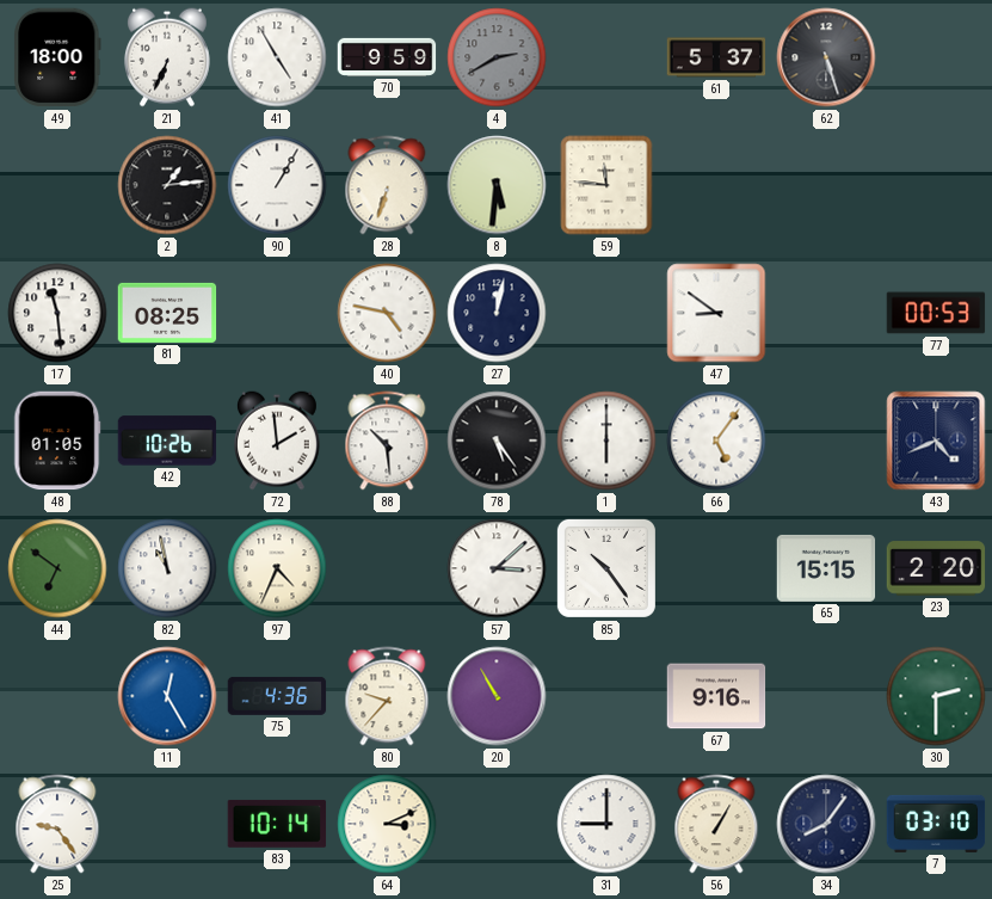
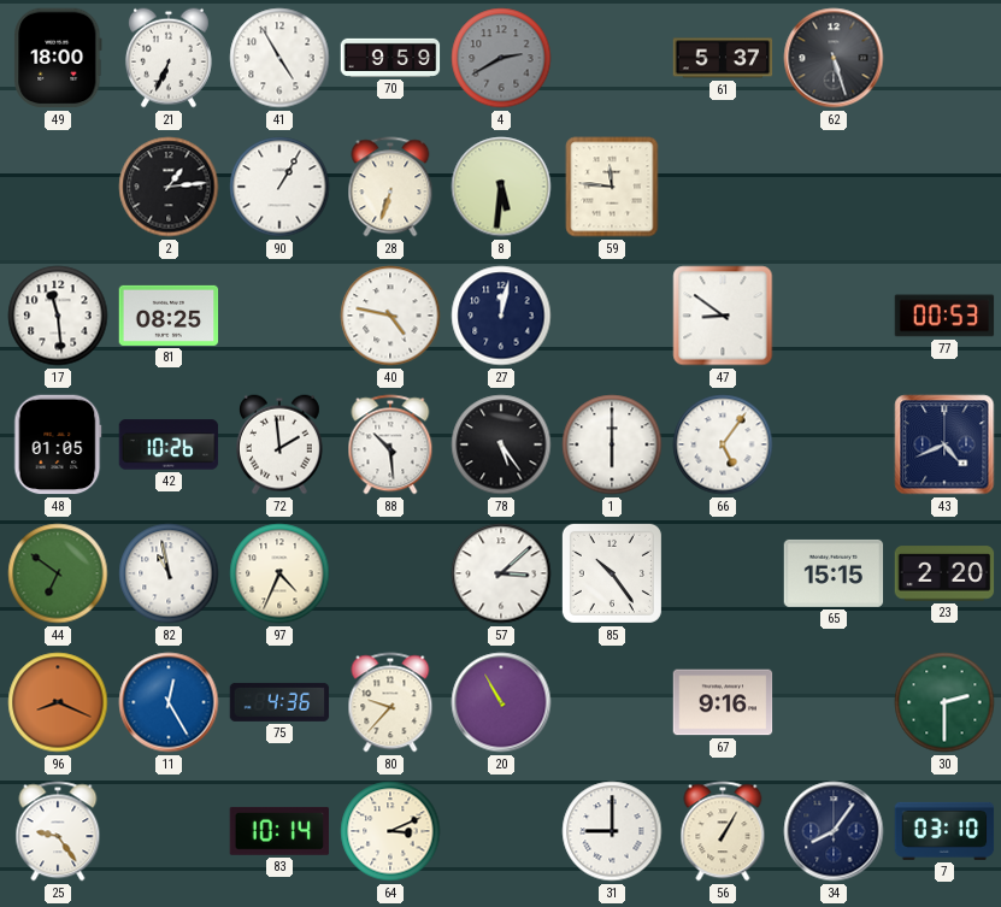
96: none -> 8:19
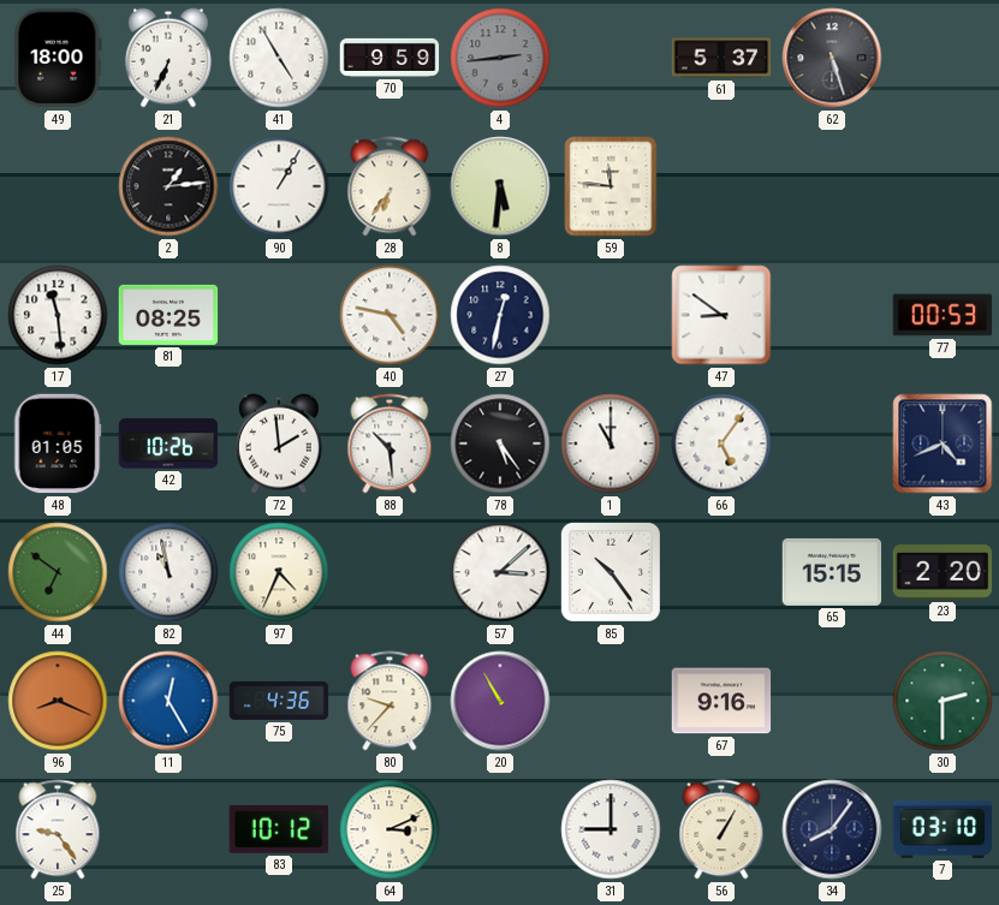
4: 2:40 -> 2:44
28: 6:33 -> 6:36
27: 12:02 -> 12:32
1: 6:00 -> 11:00
83: 10:14 -> 10:12
